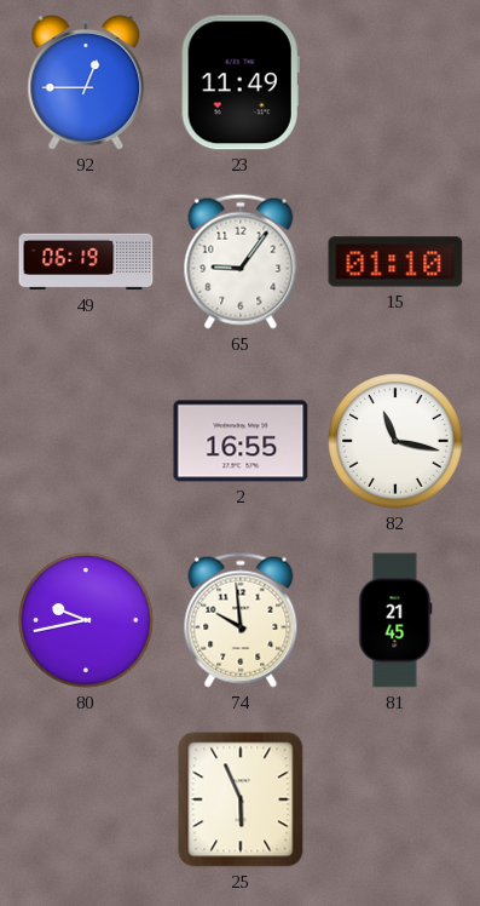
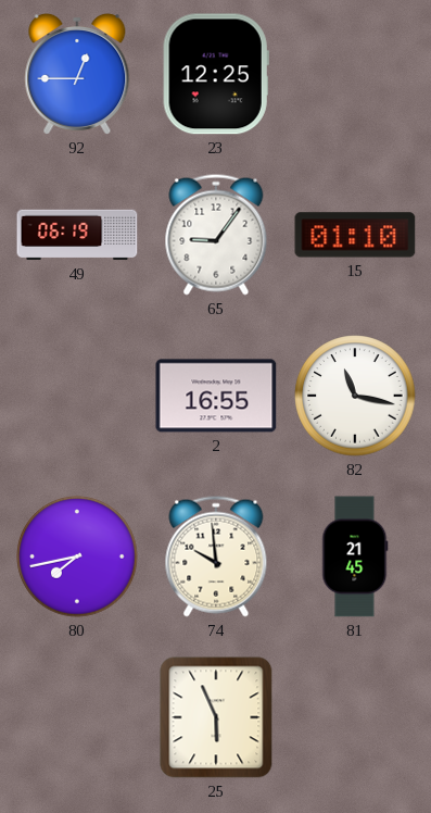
23: 11:49 -> 12:25
80: 9:43 -> 7:43
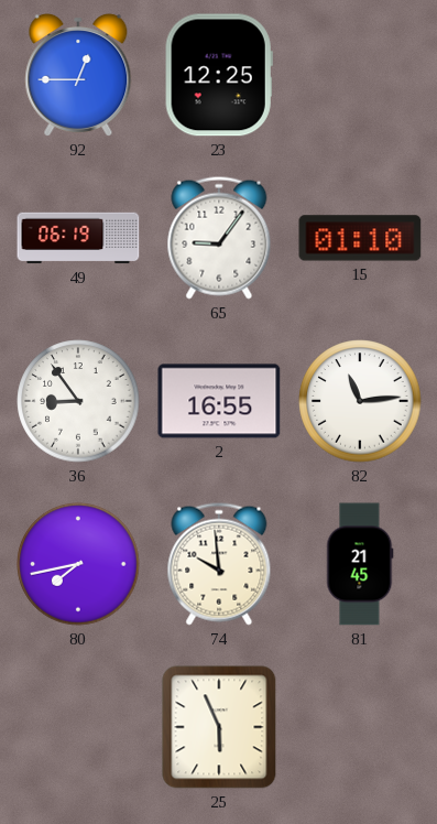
36: none -> 8:54
82: 11:17 -> 11:14
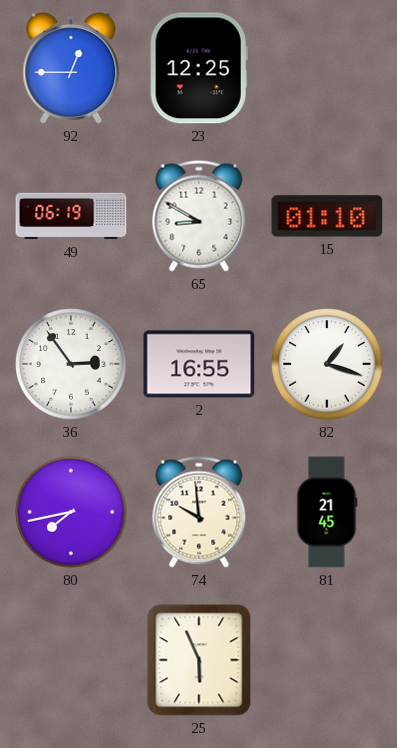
65: 9:06 -> 8:50
36: 8:54 -> 2:54
82: 11:14 -> 1:18
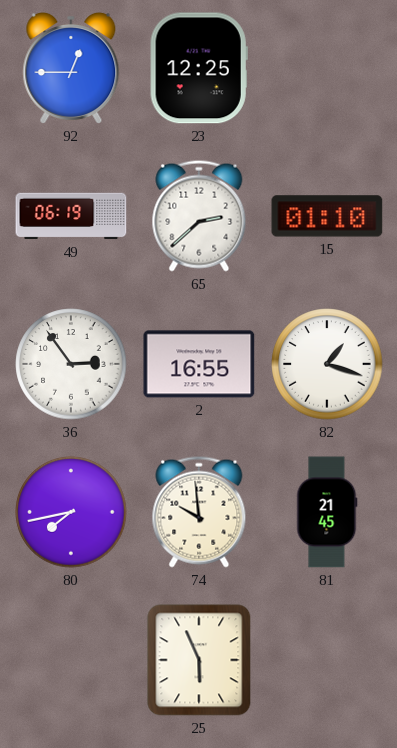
65: 8:50 -> 2:38
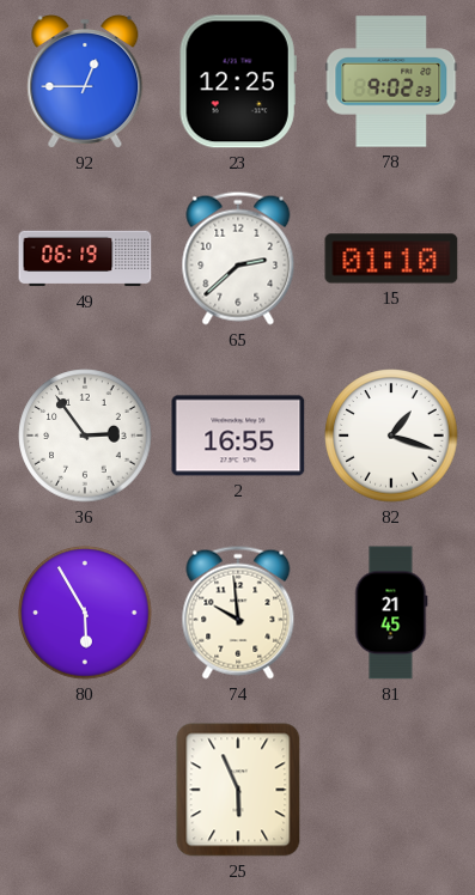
78: none -> 9:02
80: 7:43 -> 5:55
